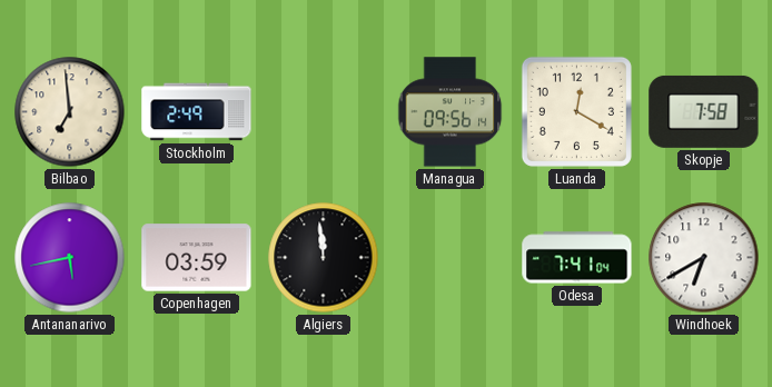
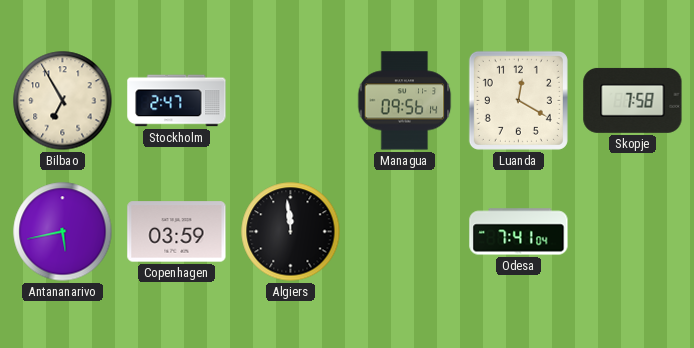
Bilbao: 6:59 -> 6:55
Stockholm: 2:49 -> 2:47
Windhoek: 6:40 -> none
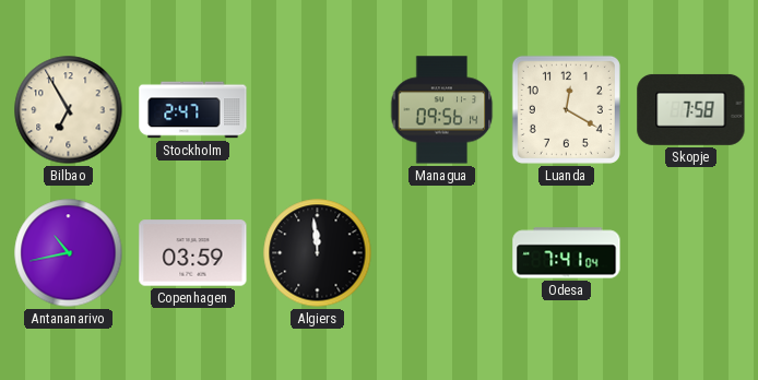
Antananarivo: 5:43 -> 10:43
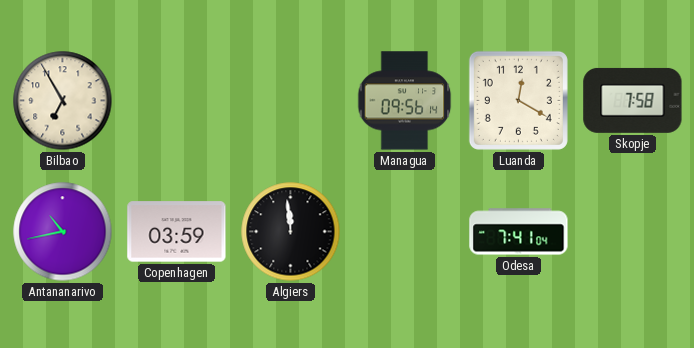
Stockholm: 2:47 -> none
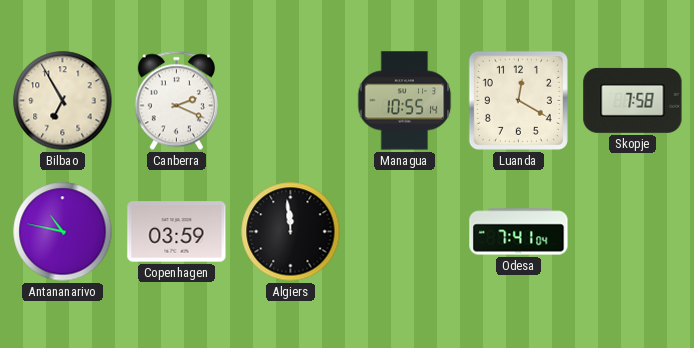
Canberra: none -> 2:19
Managua: 09:56 -> 10:55
Antananarivo: 10:43 -> 10:47
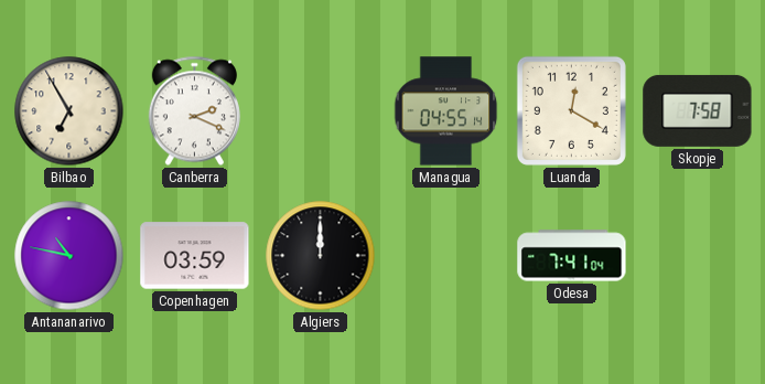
Managua: 10:55 -> 04:55
Algiers: 11:59 -> 12:00
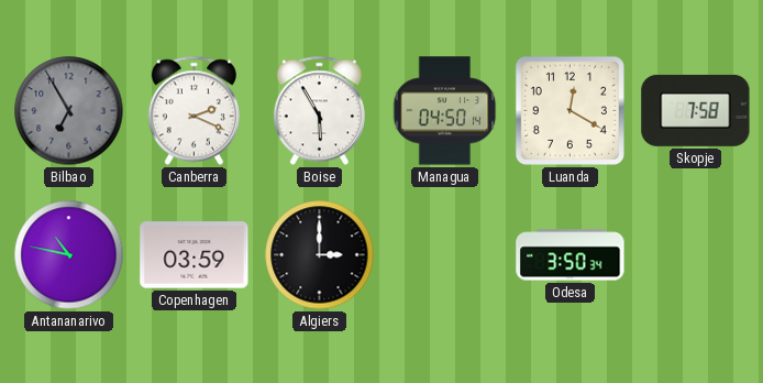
Bilbao dial: cream -> grey
Boise: none -> 5:55
Managua: 04:55 -> 04:50
Algiers: 12:00 -> 3:00
Odesa: 7:41 -> 3:50
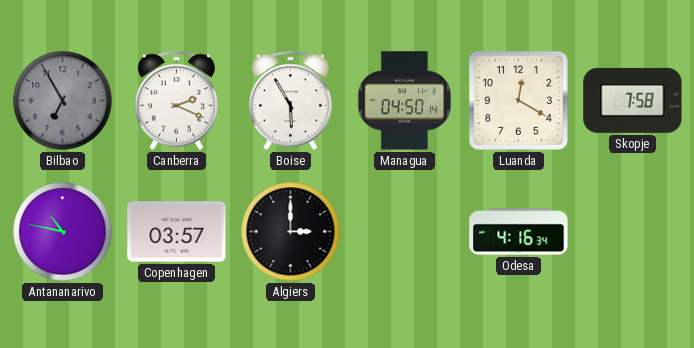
Copenhagen: 03:59 -> 03:57
Odesa: 3:50 -> 4:16
